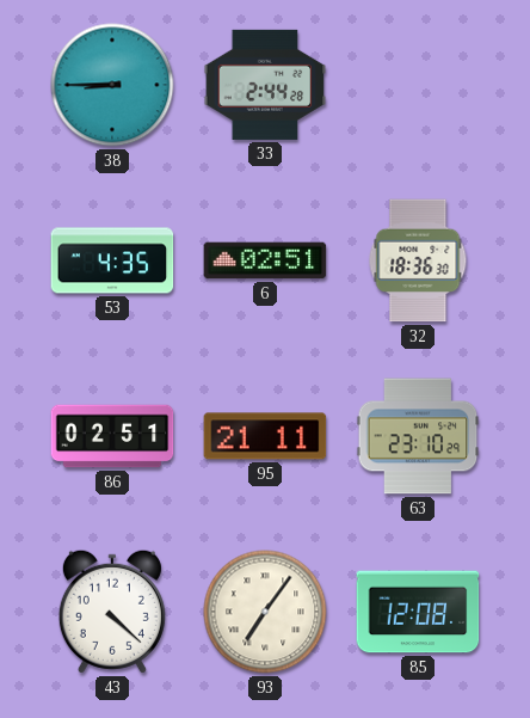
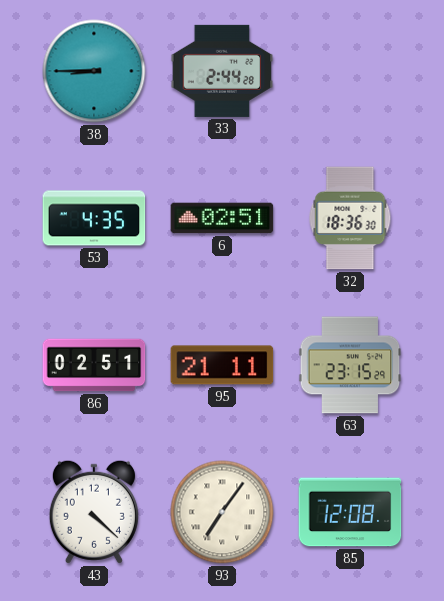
63: 23:10 -> 23:15
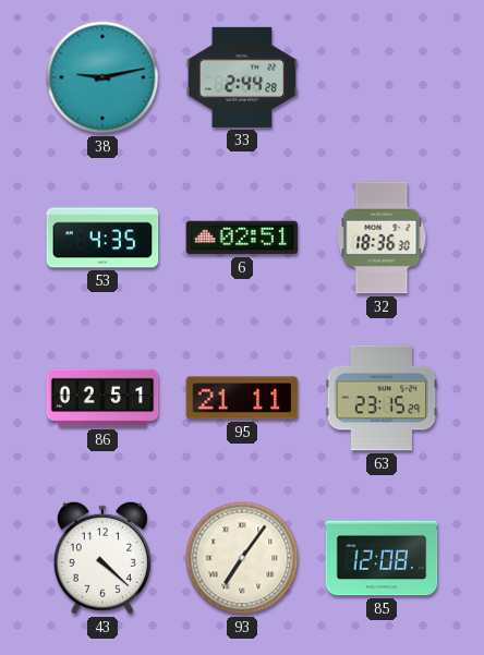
38: 8:45 -> 9:13
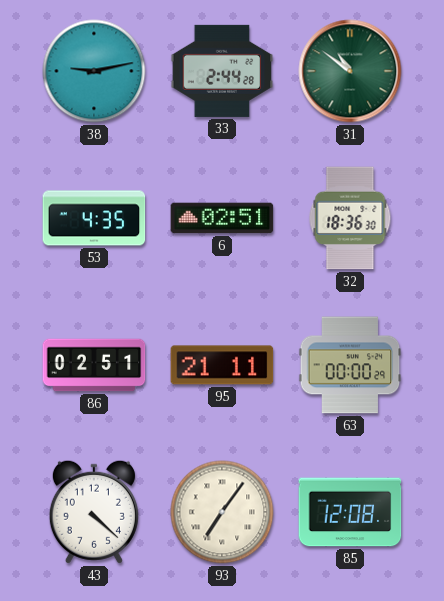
31: none -> 10:51
63: 23:15 -> 00:00
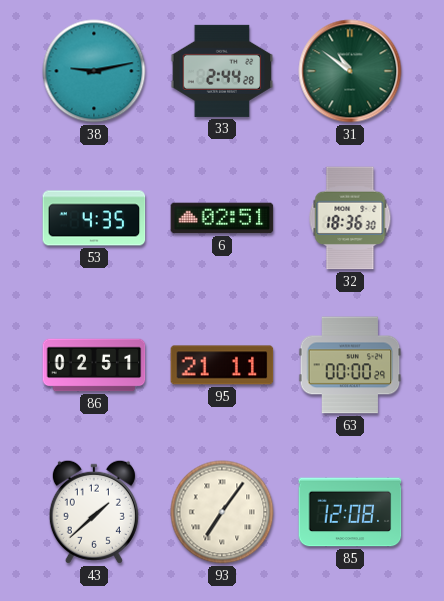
43: 4:22 -> 1:38
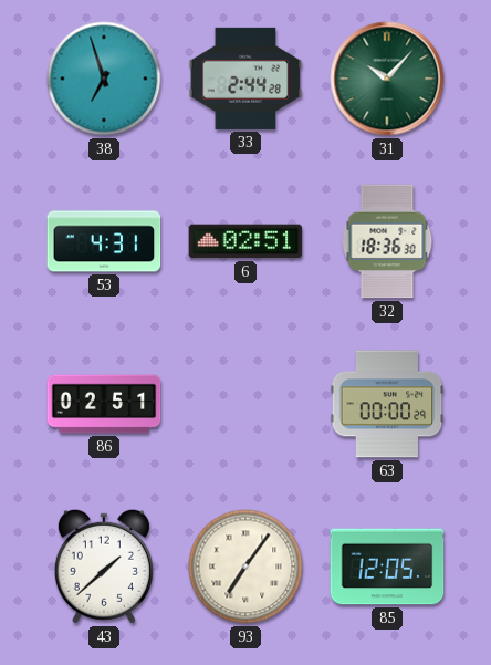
38: 9:13 -> 6:57
31: 10:51 -> 10:07
53: 4:35 -> 4:31
95: 21:11 -> none
85: 12:08 -> 12:05
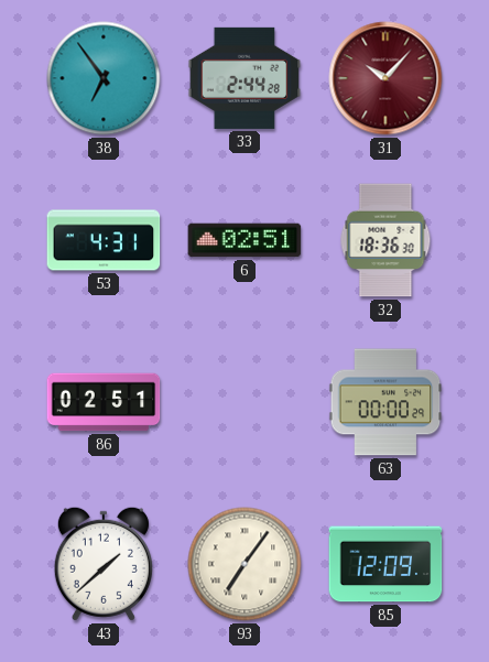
38: 6:57 -> 6:54
31 dial: green -> burgundy
85: 12:05 -> 12:09
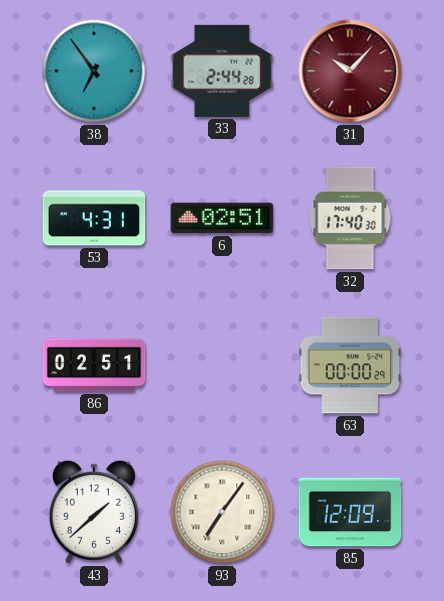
32: 18:36 -> 17:40
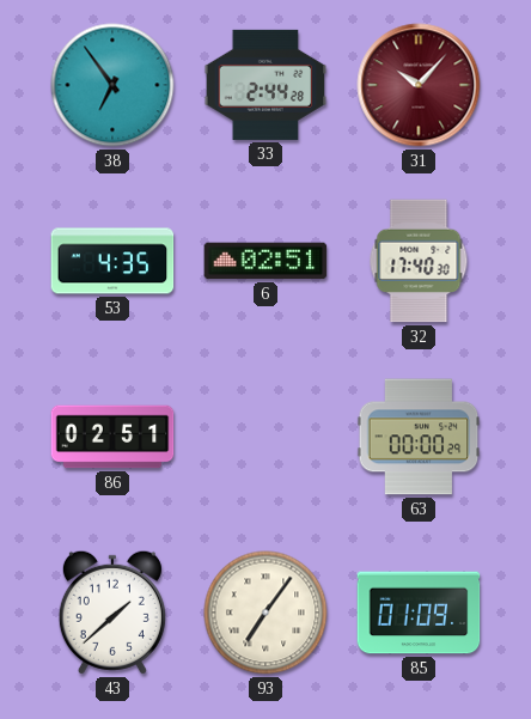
53: 4:31 -> 4:35
85: 12:09 -> 01:09
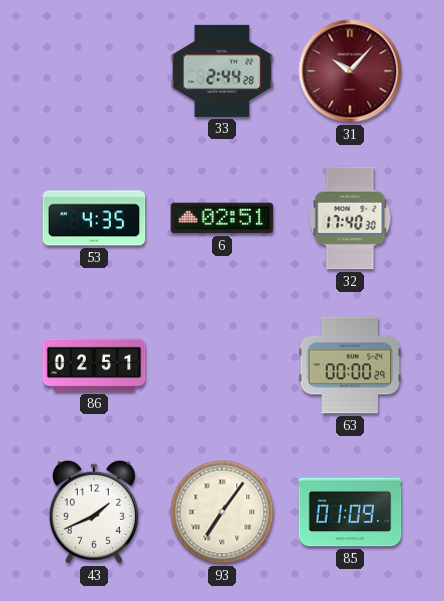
38: 6:54 -> none
43: 1:38 -> 1:41
